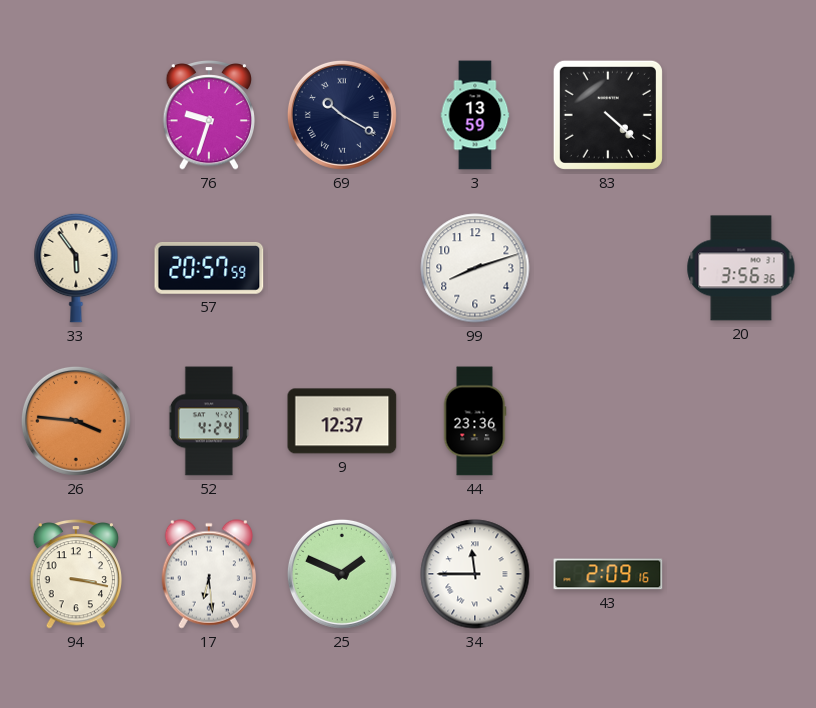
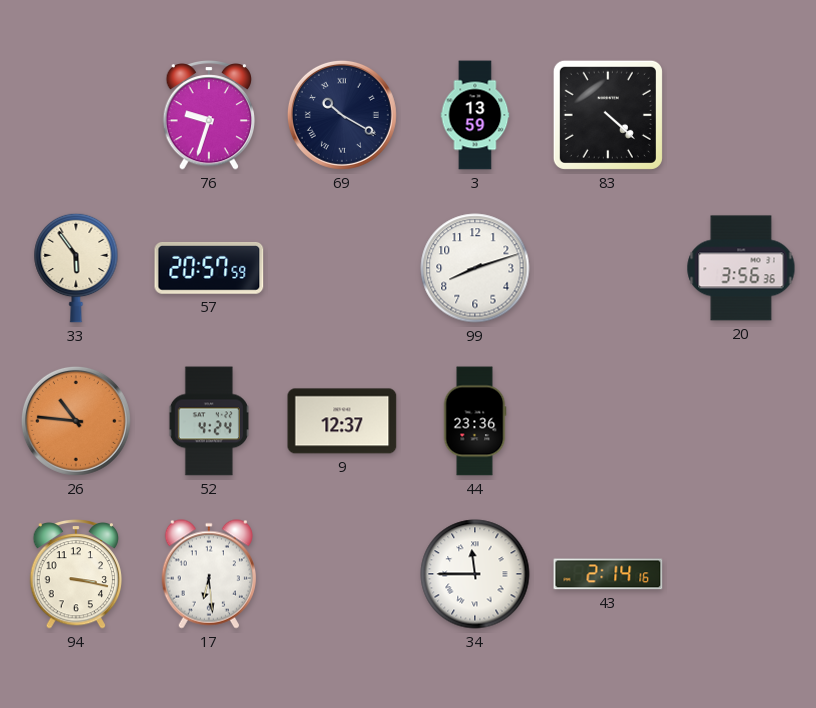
26: 3:46 -> 10:46
25: 1:49 -> none
43: 2:09 -> 2:14
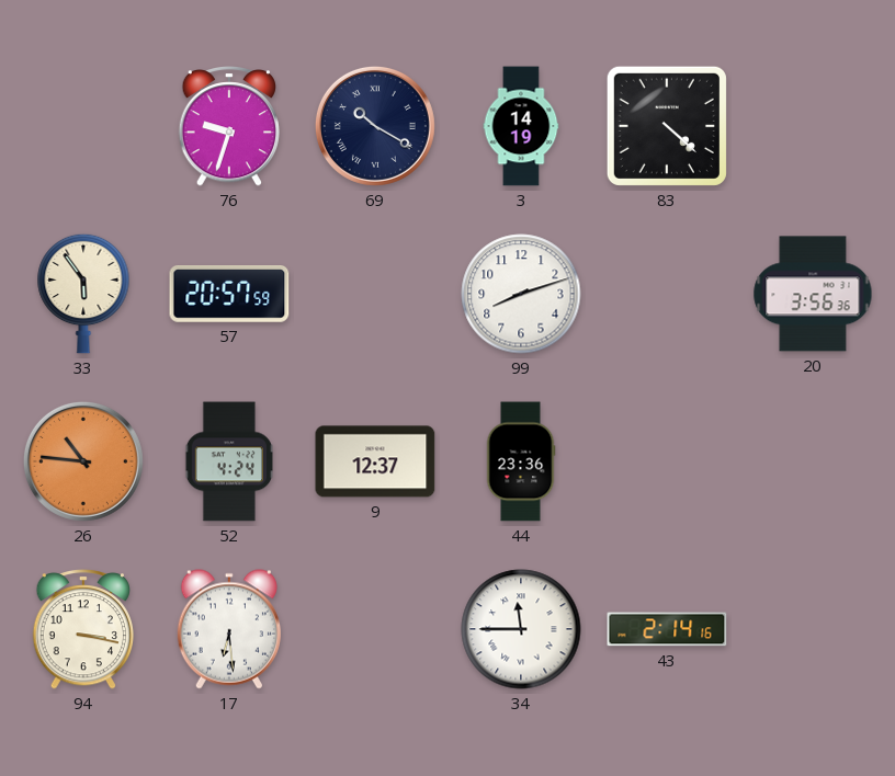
3: 13:59 -> 14:19
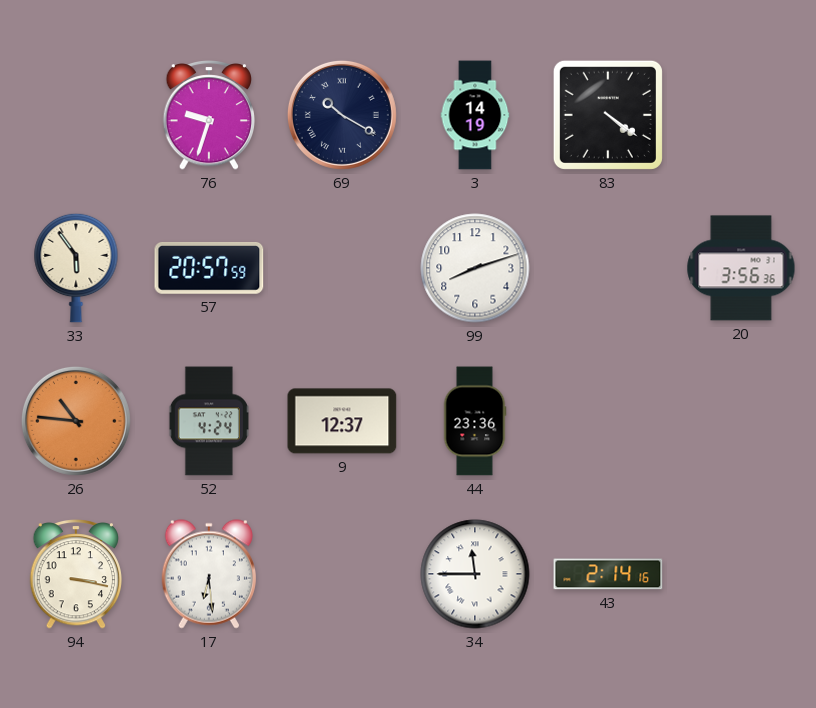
83: 4:22 -> 4:21
